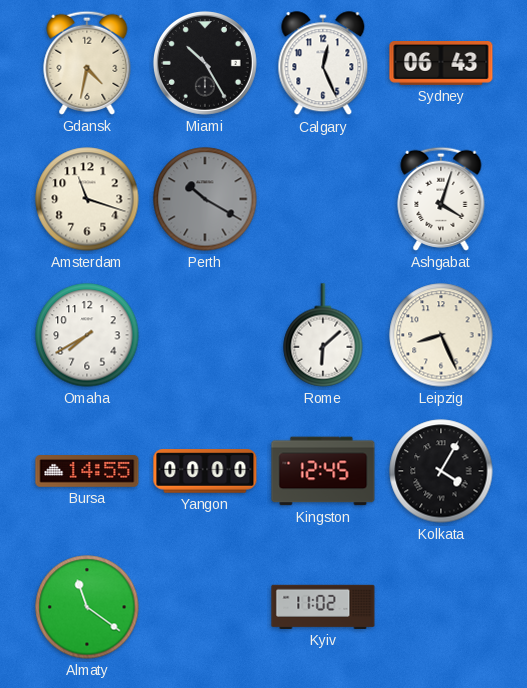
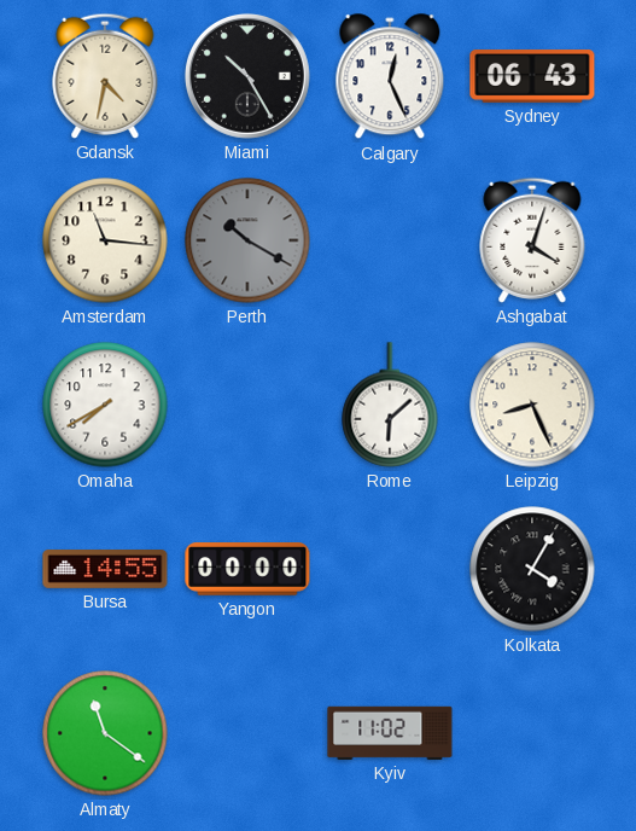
Amsterdam: 11:18 -> 11:16
Kingston: 12:45 -> none
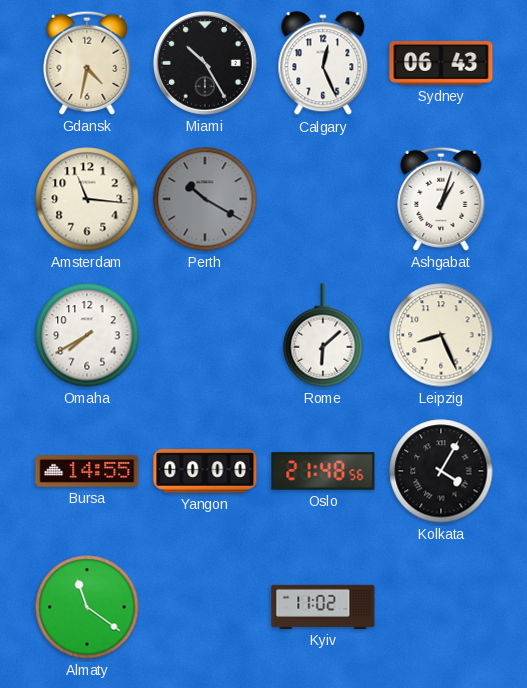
Ashgabat: 4:03 -> 1:03
Oslo: none -> 21:48
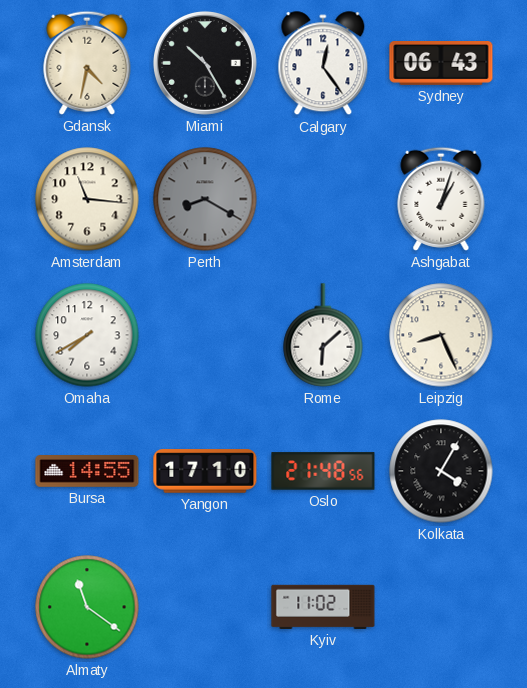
Calgary: 12:26 -> 12:24
Perth: 10:20 -> 8:20
Yangon: 00:00 -> 17:10
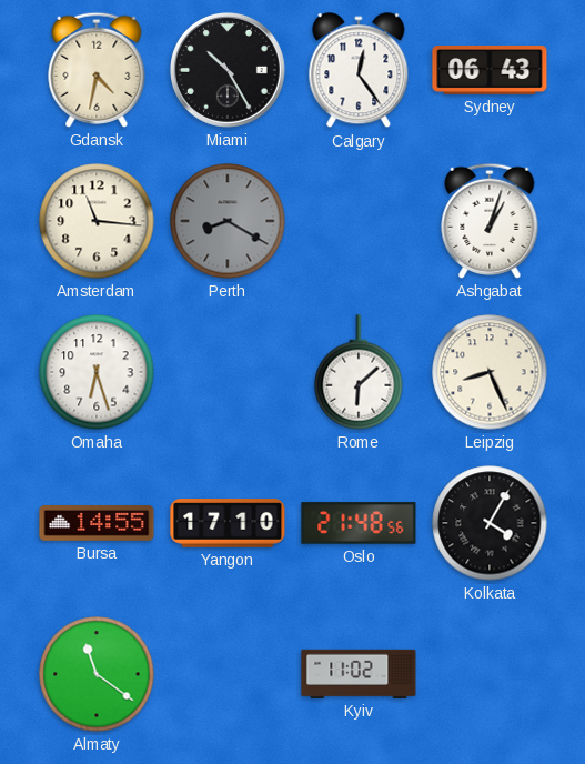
Omaha: 7:40 -> 6:27
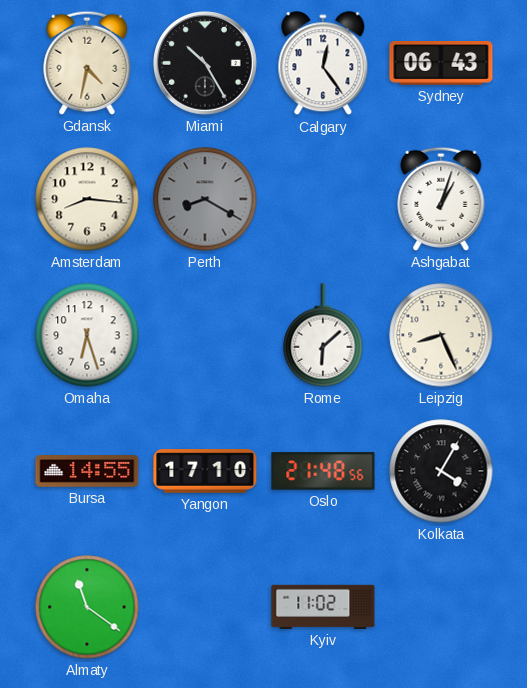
Amsterdam: 11:16 -> 8:16
